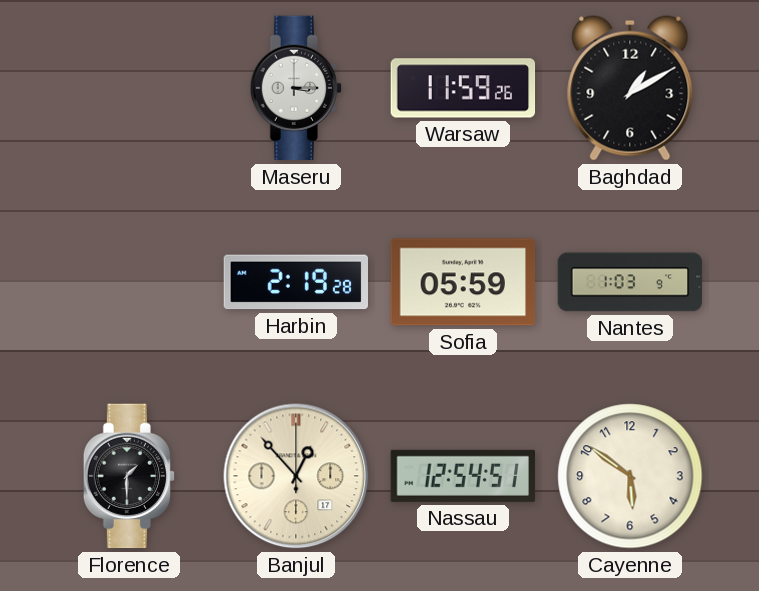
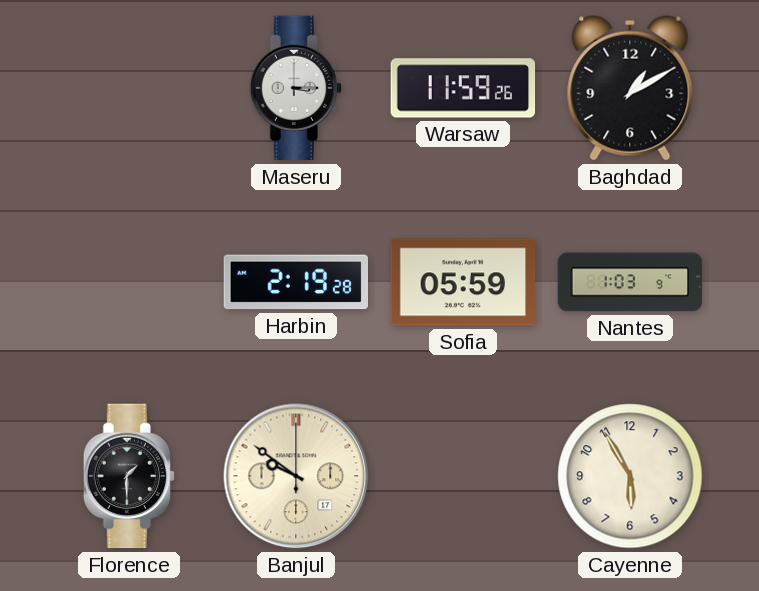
Banjul: 12:53 -> 9:51
Nassau: 12:54 -> none
Cayenne: 5:51 -> 5:55
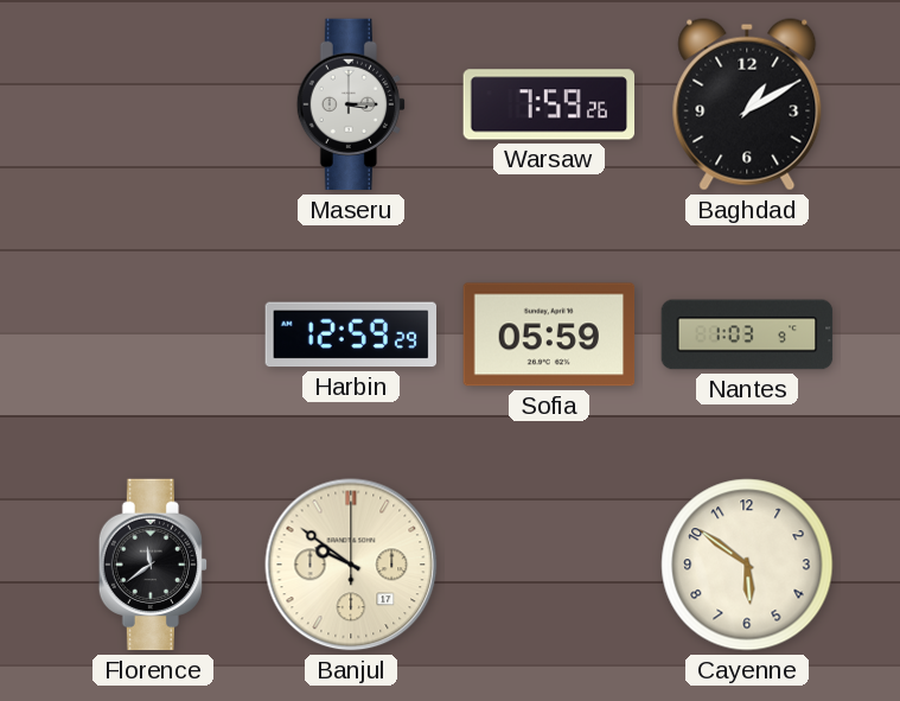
Warsaw: 11:59 -> 7:59
Harbin: 2:19 -> 12:59
Florence: 1:30 -> 11:39
Cayenne: 5:55 -> 5:51
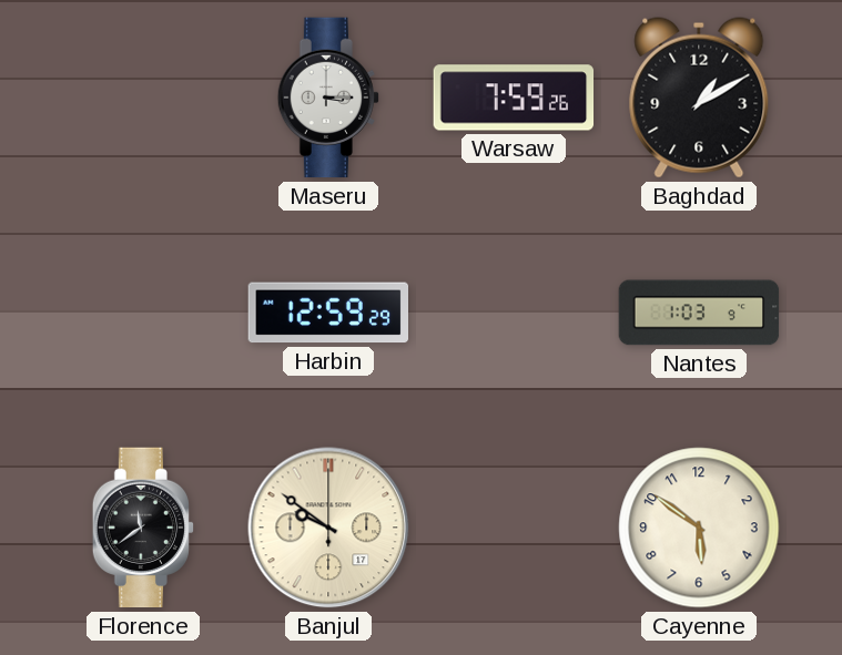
Sofia: 05:59 -> none
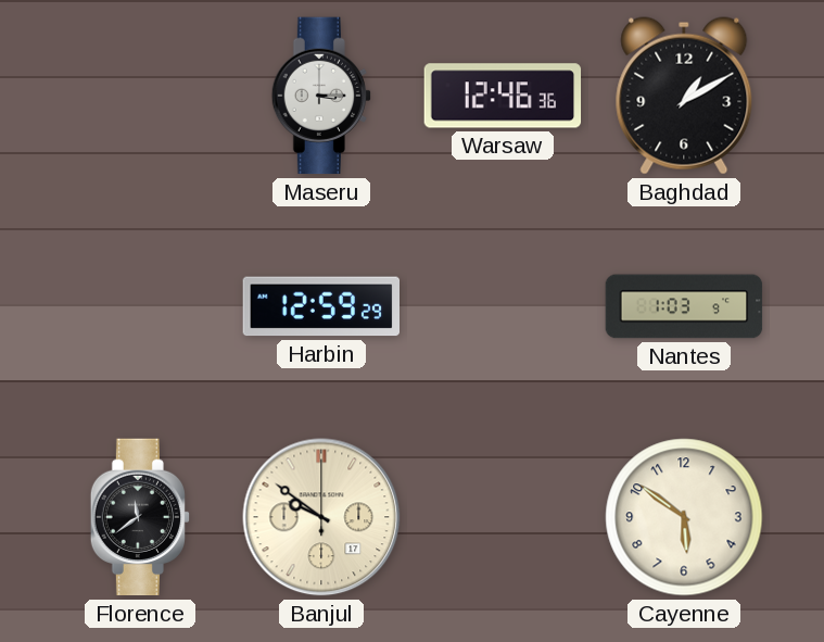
Warsaw: 7:59 -> 12:46
